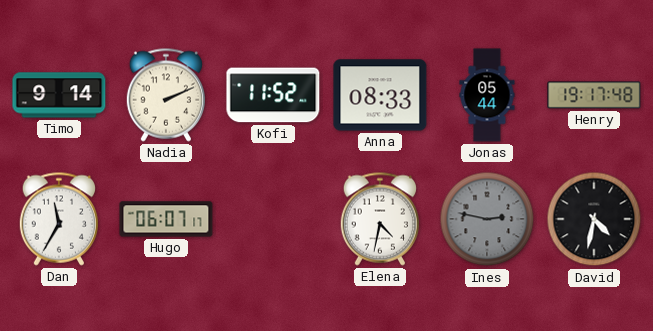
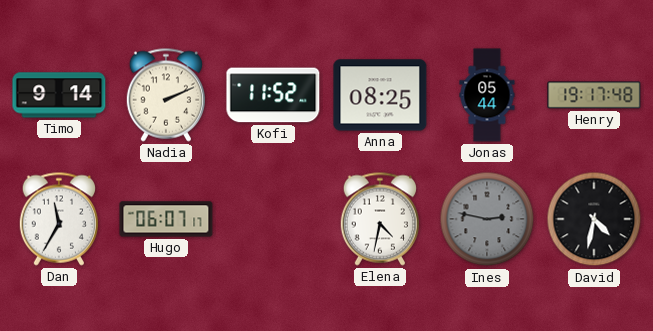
Anna: 08:33 -> 08:25
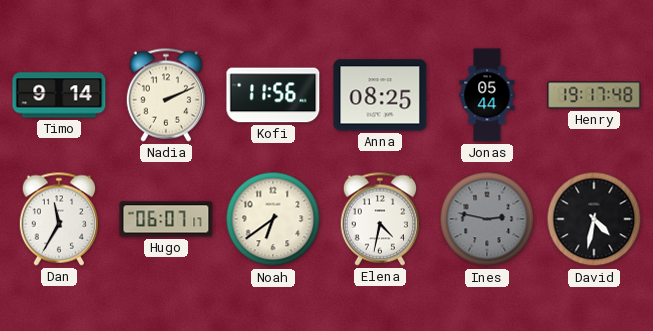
Kofi: 11:52 -> 11:56
Noah: none -> 6:39
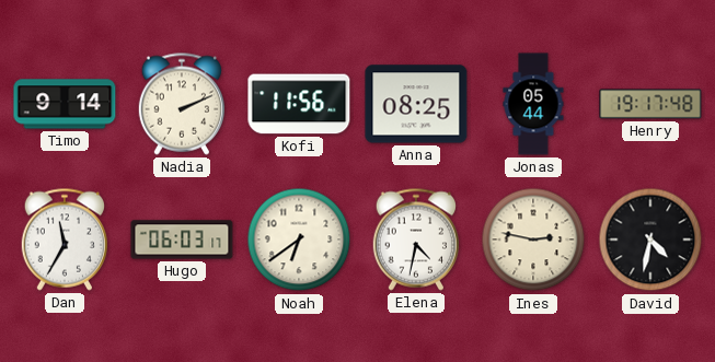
Hugo: 06:07 -> 06:03
Ines dial: grey -> cream
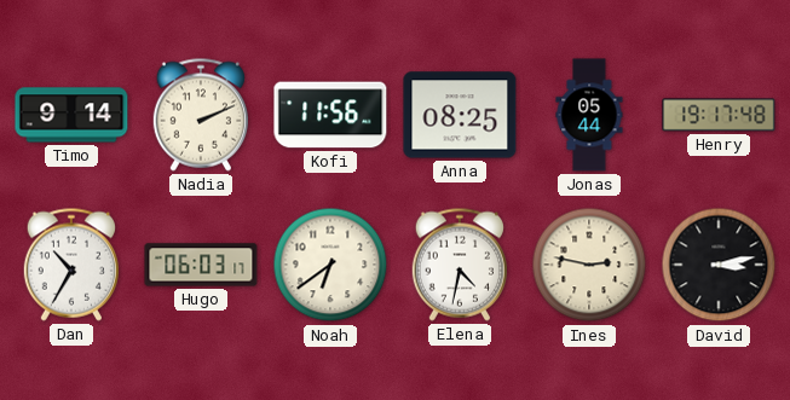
Dan: 11:35 -> 10:35
David: 4:32 -> 3:13
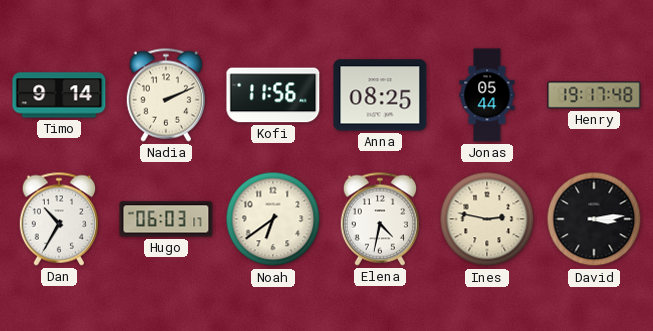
David: 3:13 -> 3:14
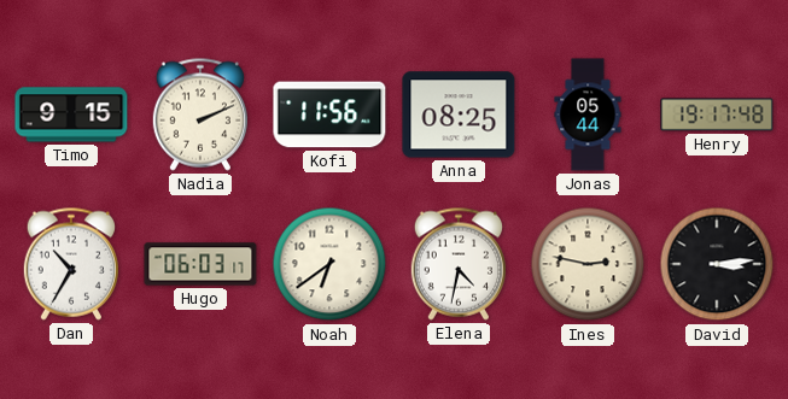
Timo: 9:14 -> 9:15
